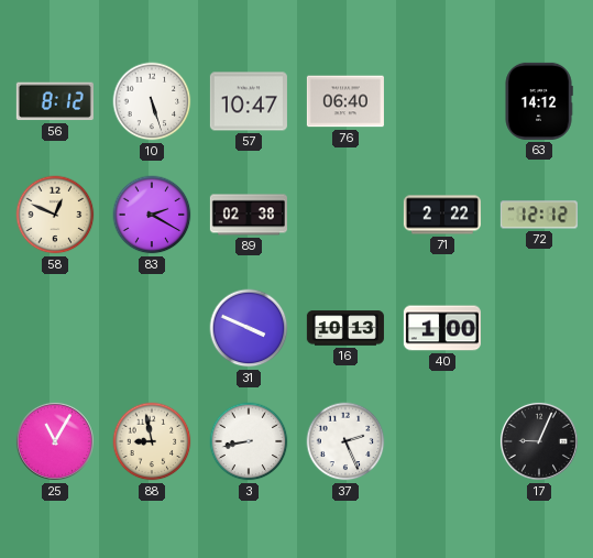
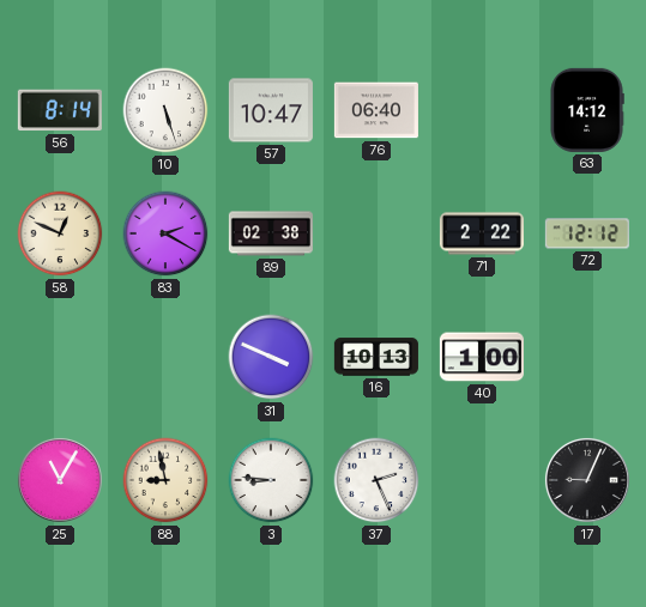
56: 8:12 -> 8:14
3: 8:43 -> 8:46
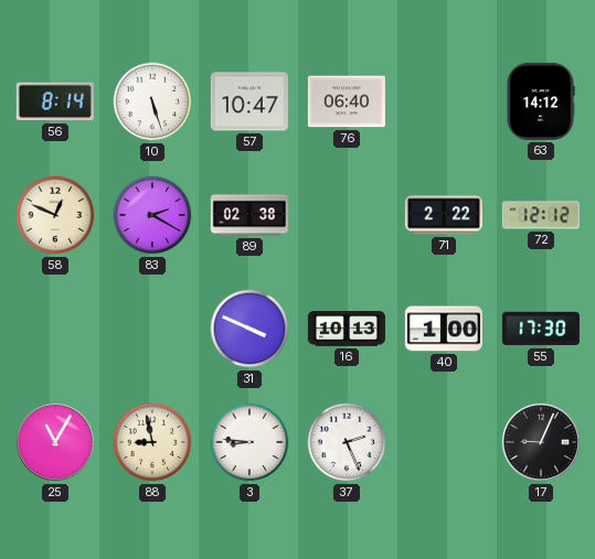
55: none -> 17:30
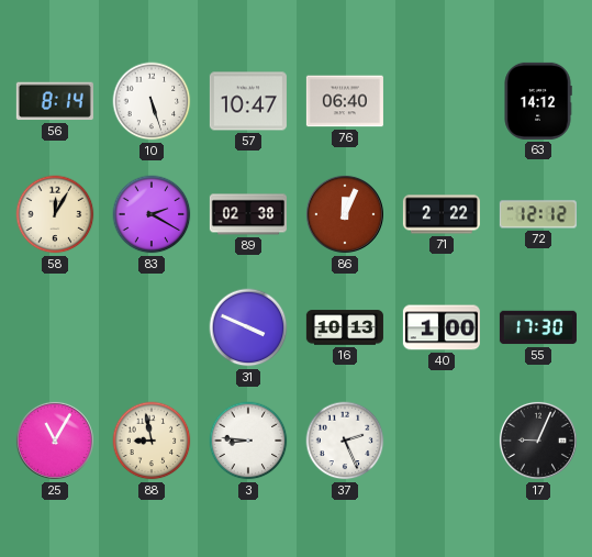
58: 12:49 -> 12:05
86: none -> 12:04
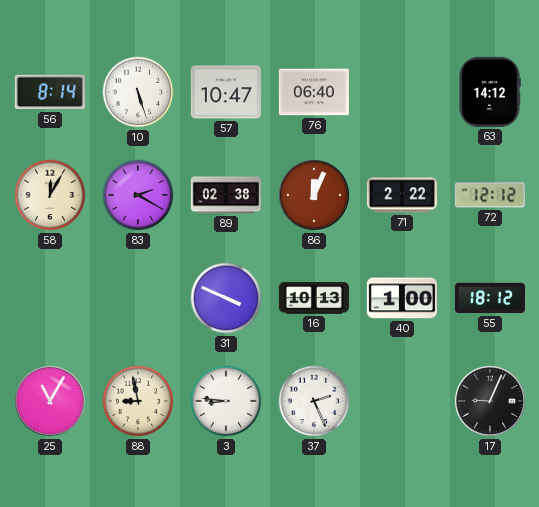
55: 17:30 -> 18:12
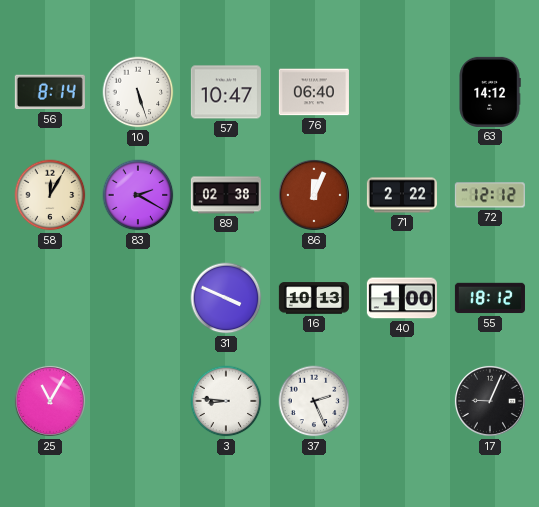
88: 8:58 -> none
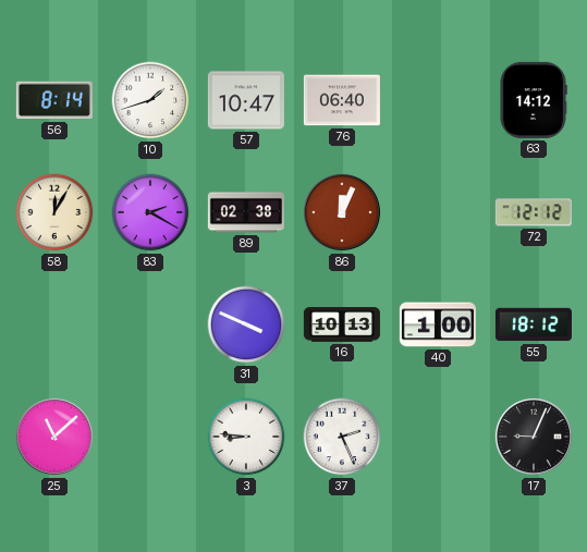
10: 5:27 -> 1:42
71: 2:22 -> none
25: 11:05 -> 11:08
